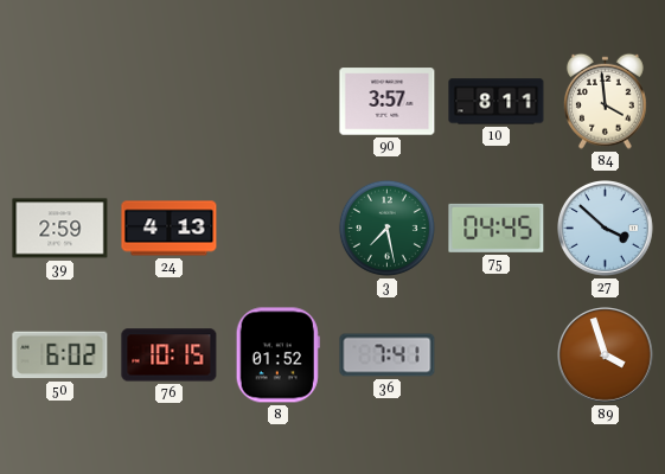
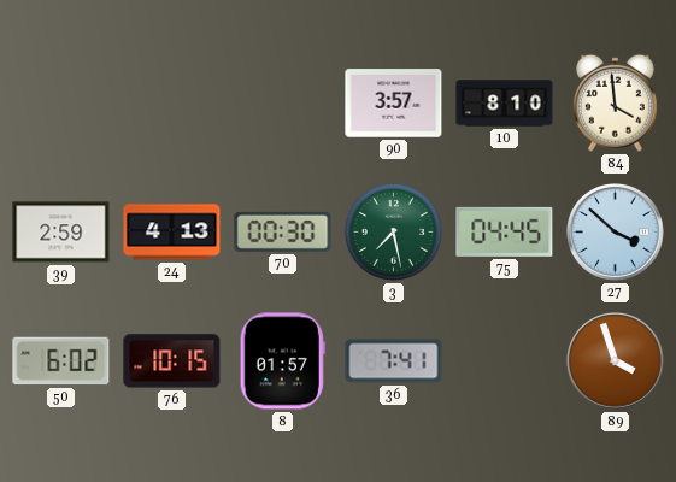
10: 8:11 -> 8:10
70: none -> 00:30
8: 01:52 -> 01:57
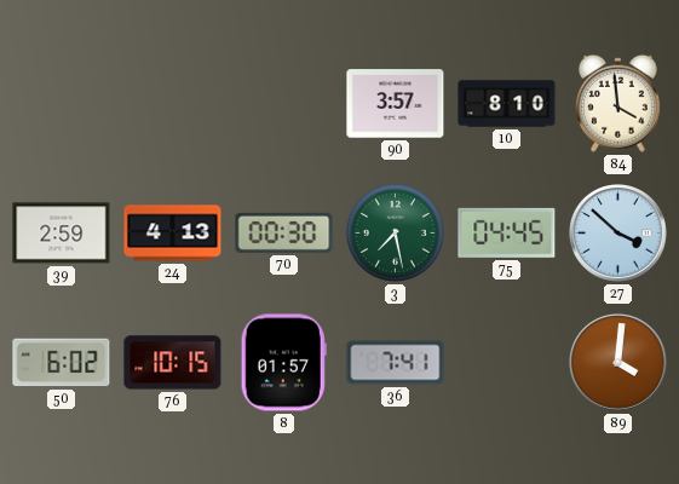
89: 3:57 -> 4:01
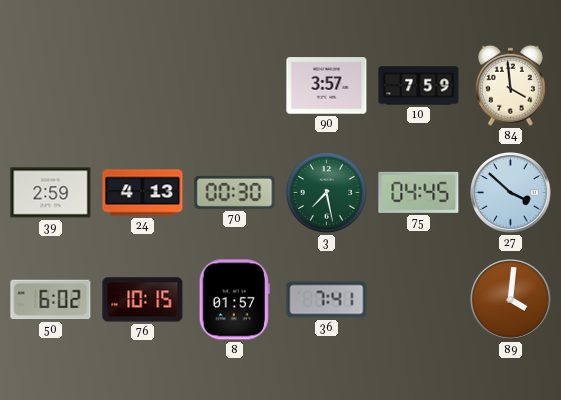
10: 8:10 -> 7:59
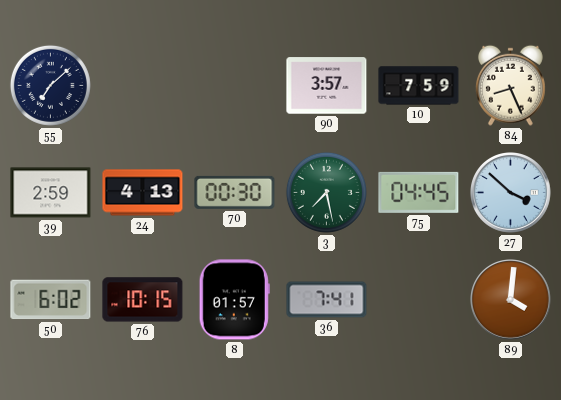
55: none -> 7:08
84: 3:59 -> 8:26
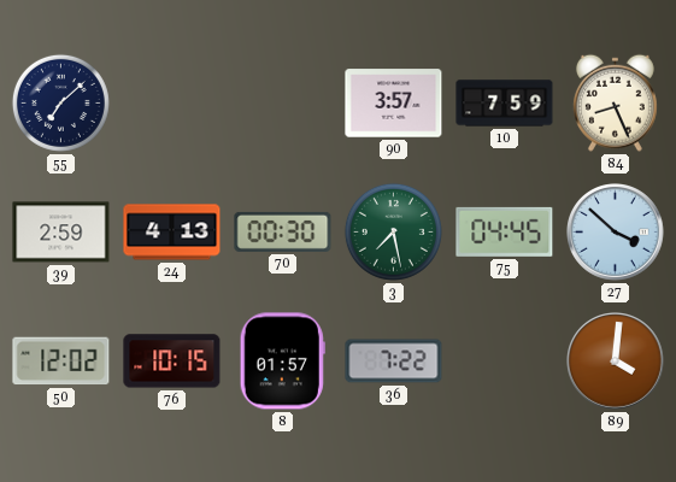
50: 6:02 -> 12:02
36: 7:41 -> 7:22
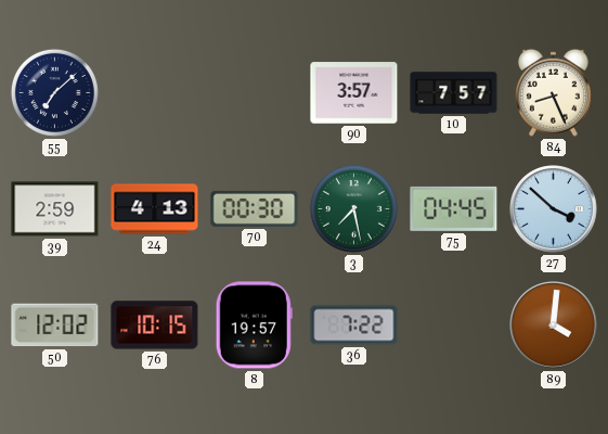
10: 7:59 -> 7:57
8: 01:57 -> 19:57
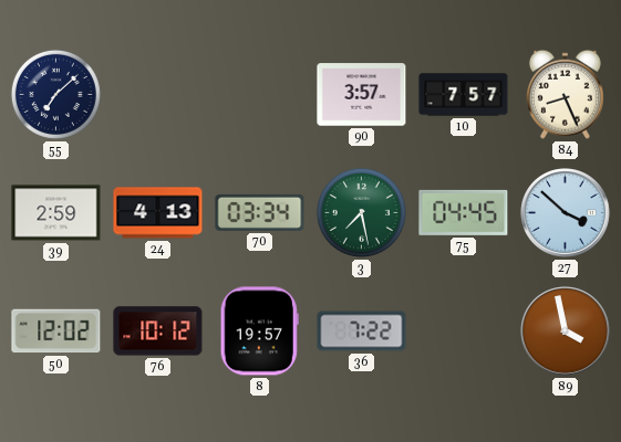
70: 00:30 -> 03:34
76: 10:15 -> 10:12
89: 4:01 -> 3:58
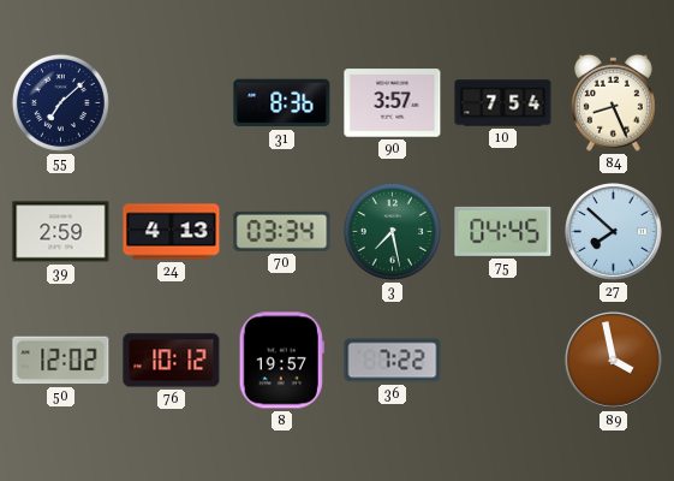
31: none -> 8:36
10: 7:57 -> 7:54
27: 3:52 -> 7:52
